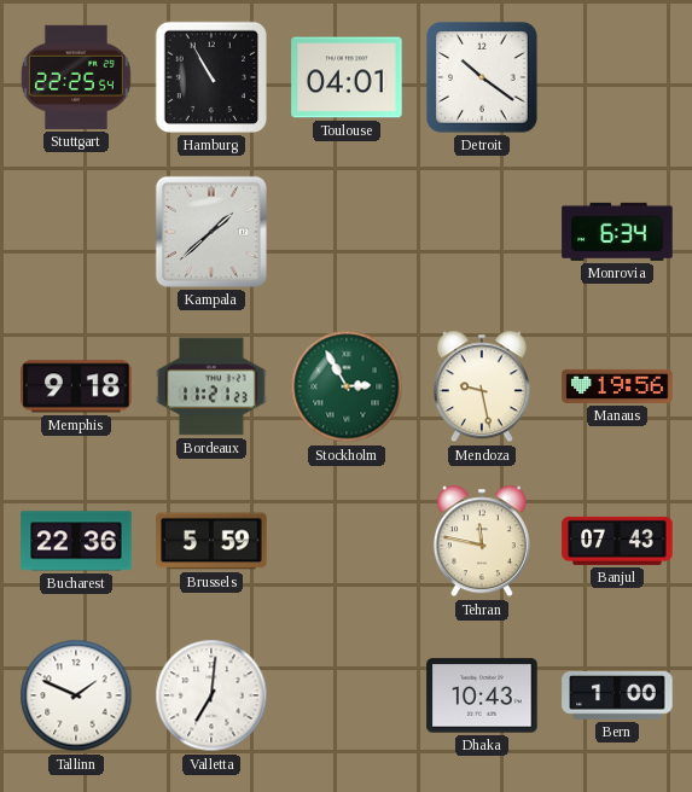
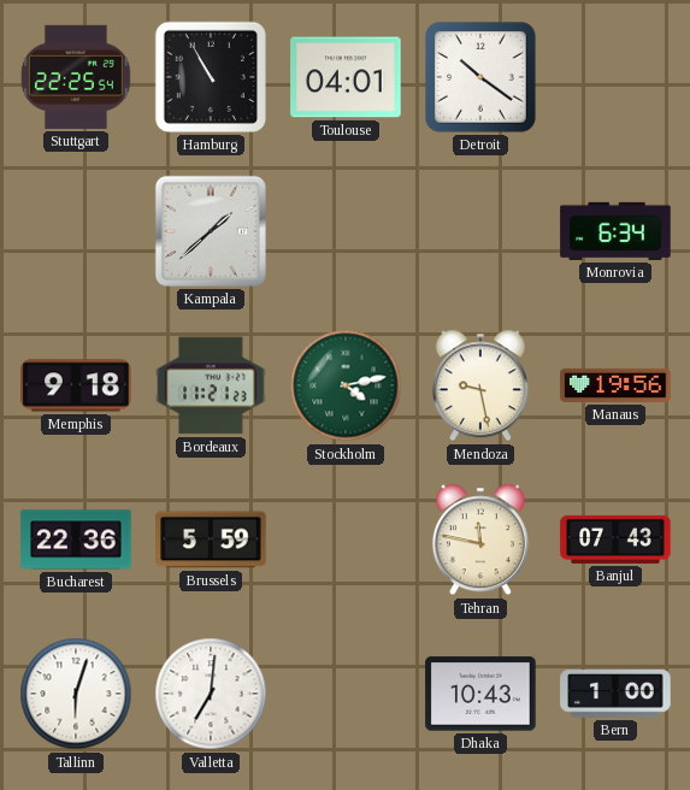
Stockholm: 2:55 -> 4:13
Tallinn: 1:49 -> 6:03
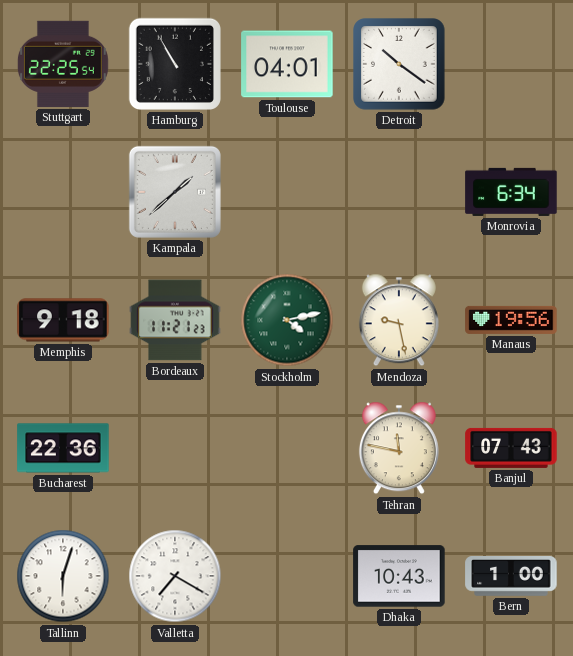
Brussels: 5:59 -> none
Valletta: 7:01 -> 7:20
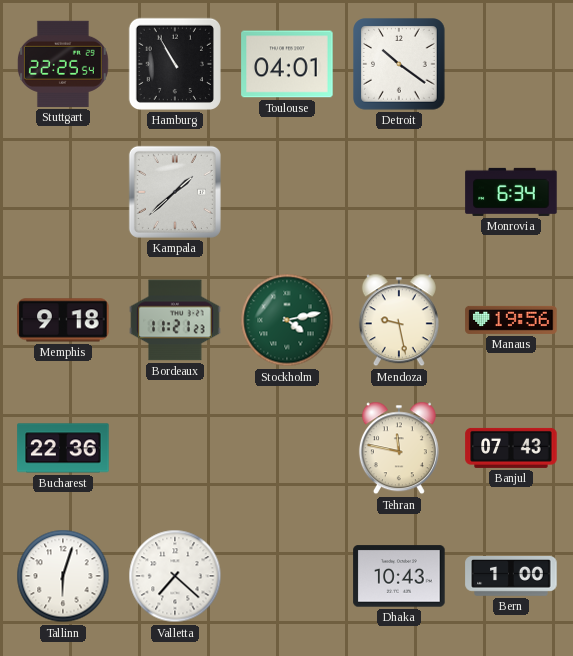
Valletta: 7:20 -> 7:22
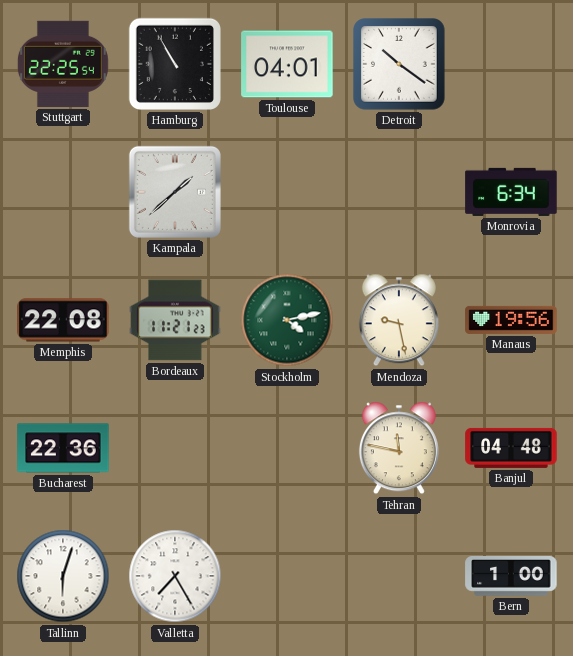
Memphis: 9:18 -> 22:08
Banjul: 07:43 -> 04:48
Valletta: 7:22 -> 7:25
Dhaka: 10:43 -> none
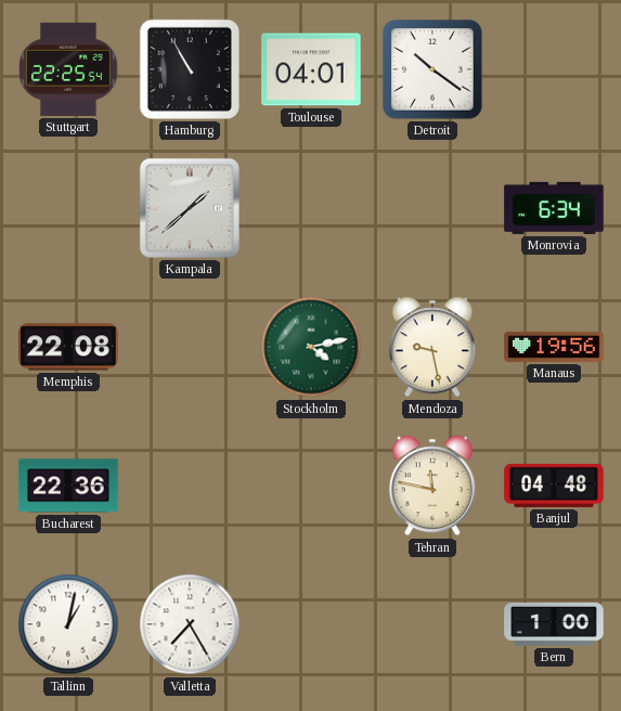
Bordeaux: 11:21 -> none
Tallinn: 6:03 -> 1:02
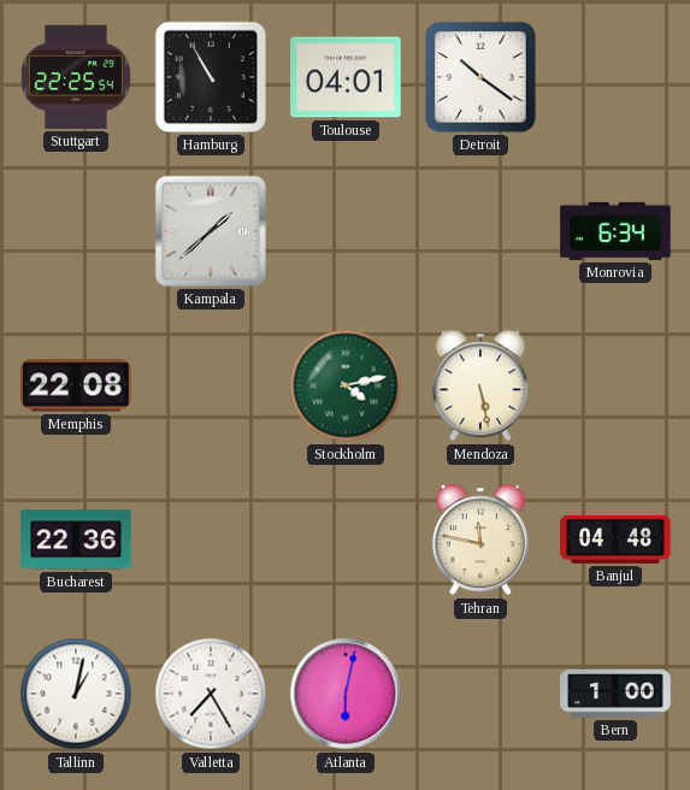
Mendoza: 9:28 -> 5:28
Manaus: 19:56 -> none
Atlanta: none -> 6:02
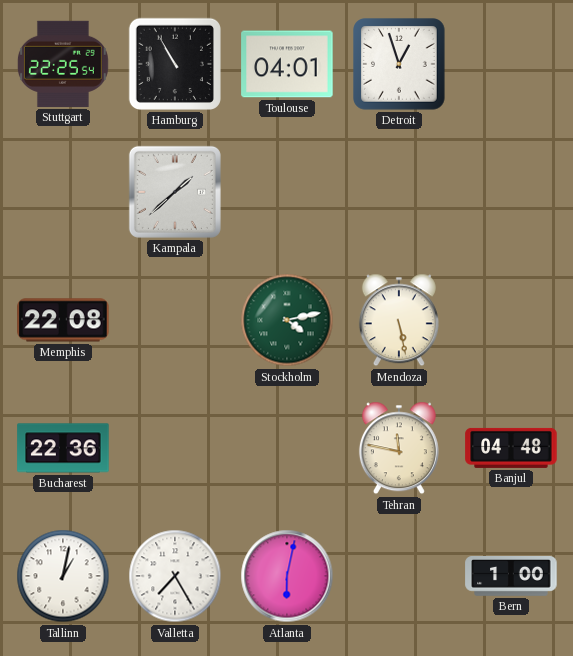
Detroit: 10:21 -> 12:57
Monrovia: 6:34 -> none
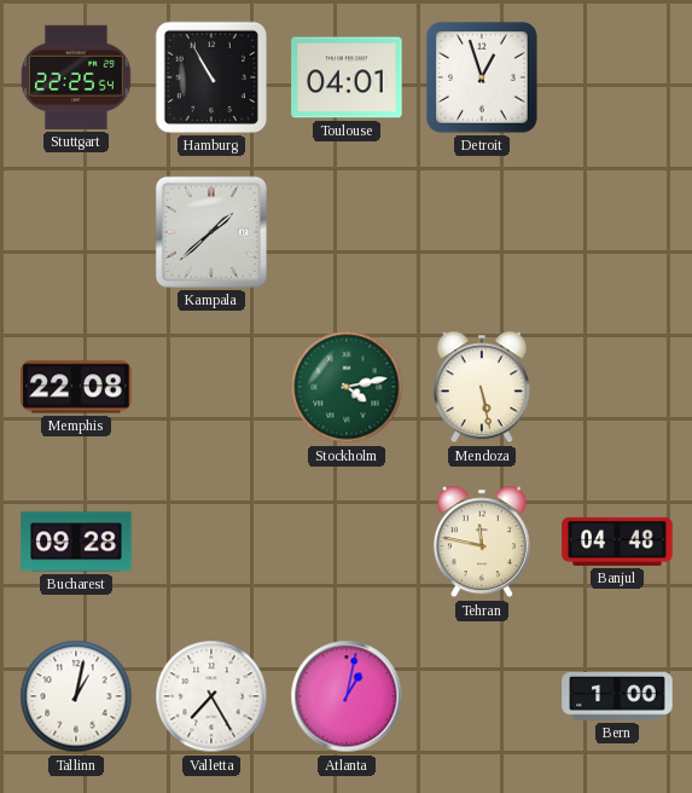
Bucharest: 22:36 -> 09:28
Atlanta: 6:02 -> 1:02
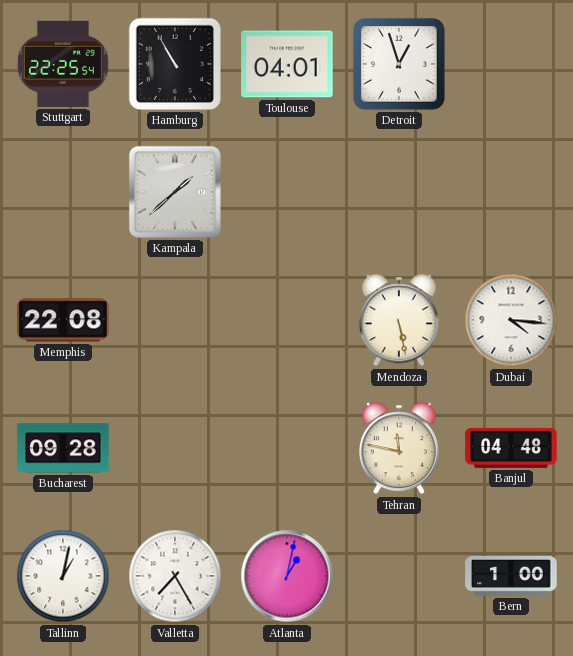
Stockholm: 4:13 -> none
Dubai: none -> 4:16
